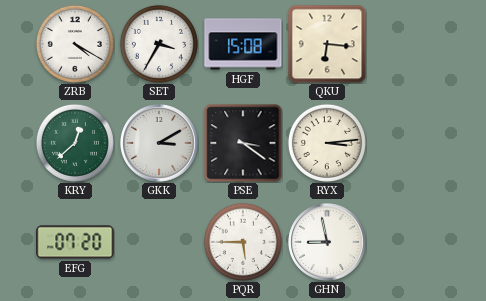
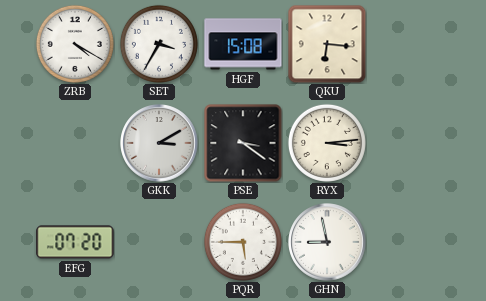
KRY: 12:38 -> none
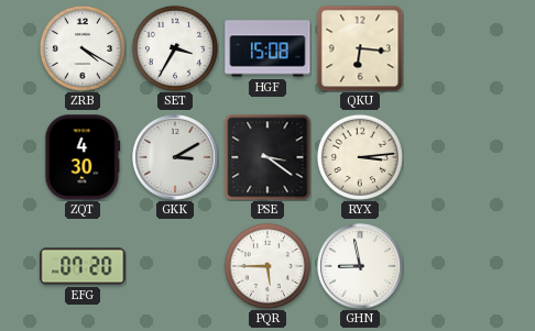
ZQT: none -> 4:30
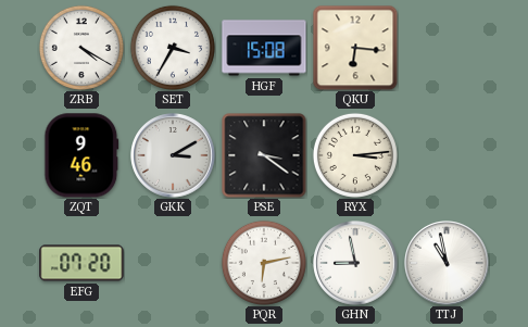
ZQT: 4:30 -> 9:46
PQR: 5:45 -> 6:13
TTJ: none -> 10:58
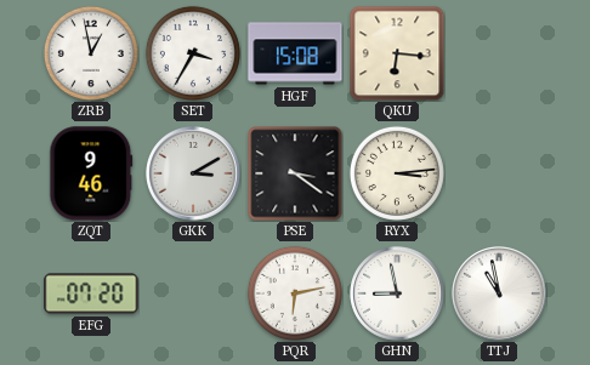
ZRB: 4:20 -> 12:58
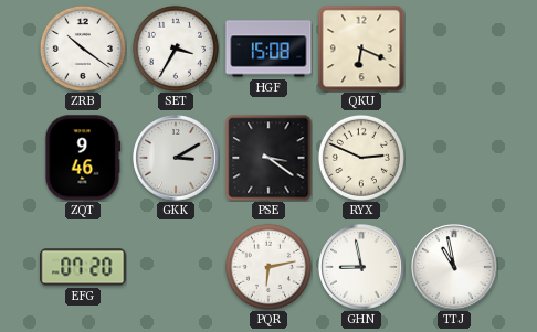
ZRB: 12:58 -> 10:21
QKU: 6:16 -> 6:19
RYX: 3:14 -> 2:49
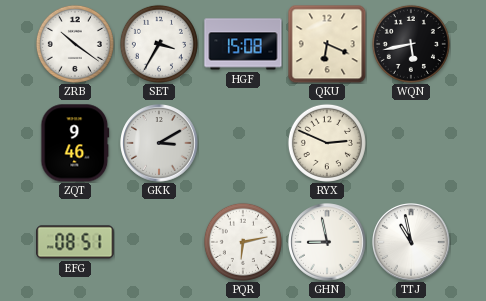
WQN: none -> 5:43
PSE: 3:21 -> none
EFG: 07:20 -> 08:51
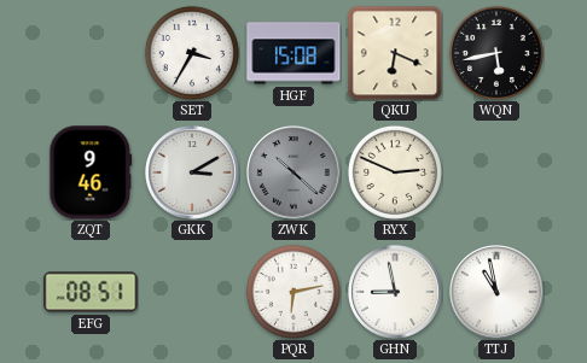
ZRB: 10:21 -> none
ZWK: none -> 10:22
